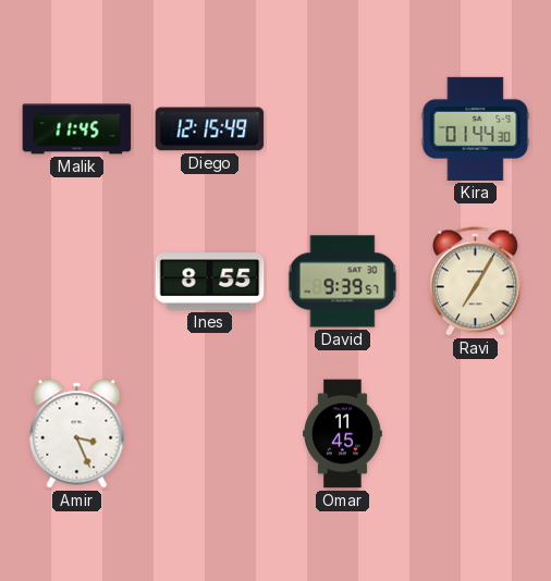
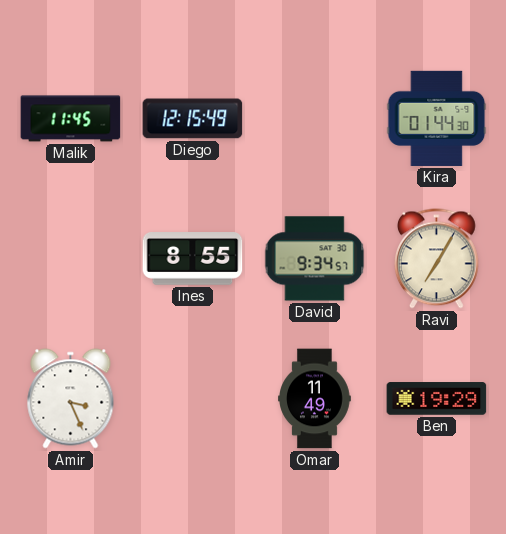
David: 9:39 -> 9:34
Omar: 11:45 -> 11:49
Ben: none -> 19:29
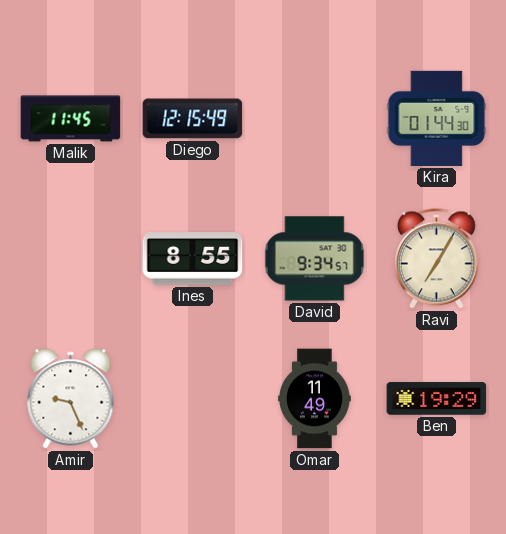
Amir: 3:26 -> 9:26
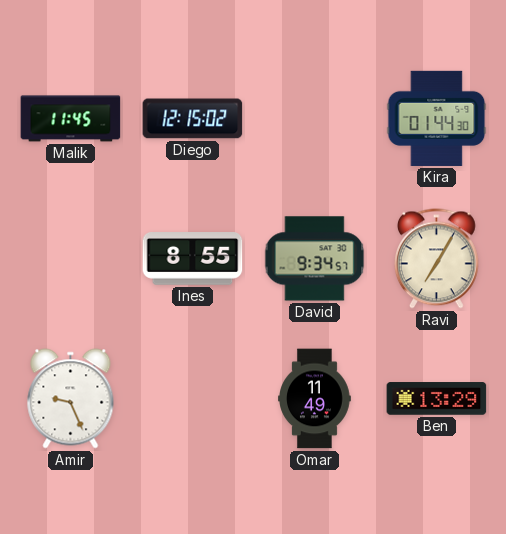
Diego: 12:15:49 -> 12:15:02
Ben: 19:29 -> 13:29
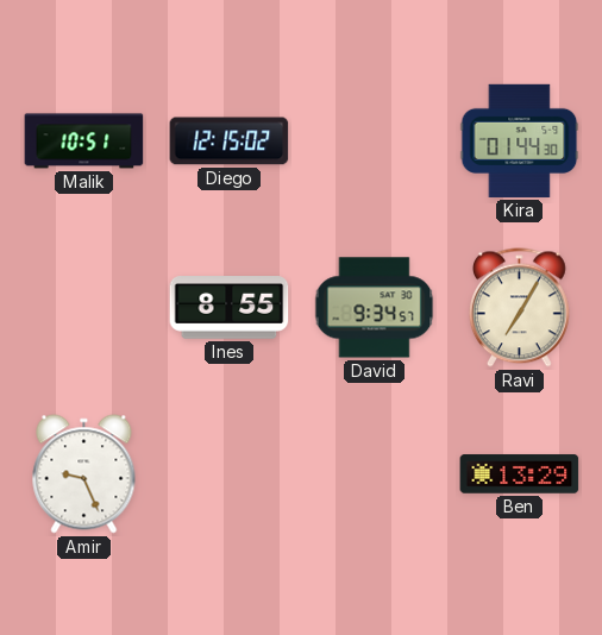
Malik: 11:45 -> 10:51
Omar: 11:49 -> none
